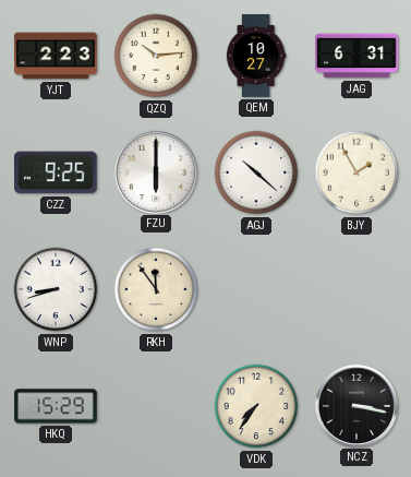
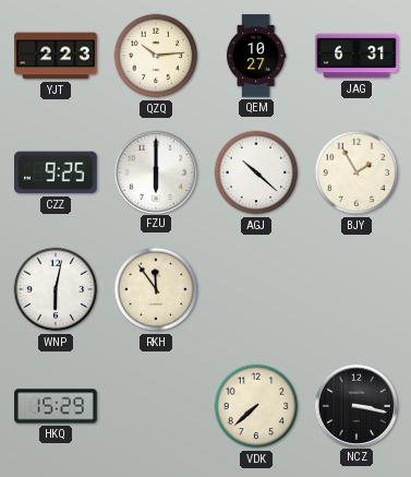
WNP: 8:42 -> 6:02
VDK: 7:36 -> 7:38
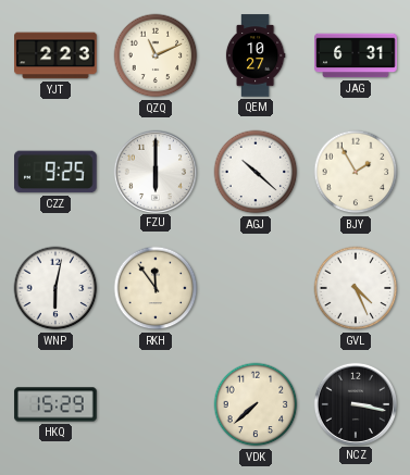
QZQ: 10:14 -> 11:11
GVL: none -> 4:26
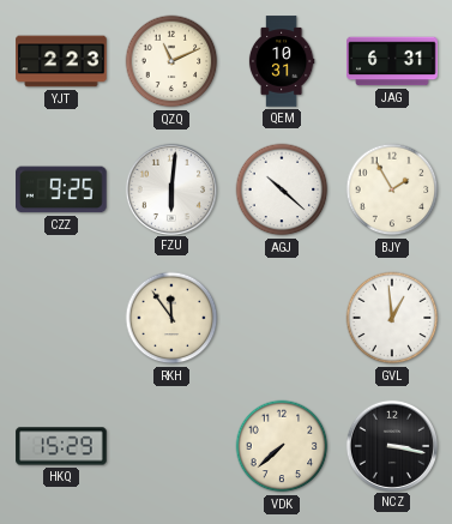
QEM: 10:27 -> 10:31
FZU: 6:00 -> 6:01
WNP: 6:02 -> none
GVL: 4:26 -> 12:59
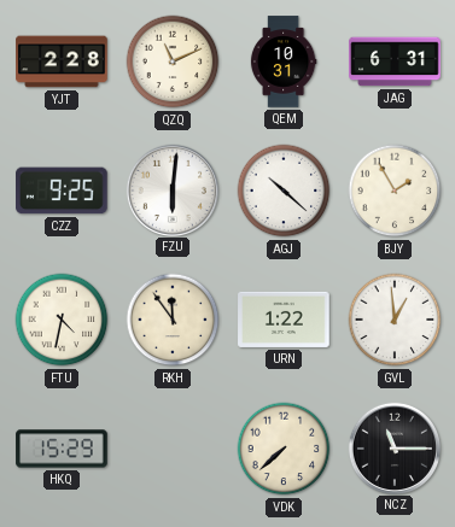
YJT: 2:23 -> 2:28
FTU: none -> 4:32
URN: none -> 1:22
NCZ: 3:17 -> 11:15
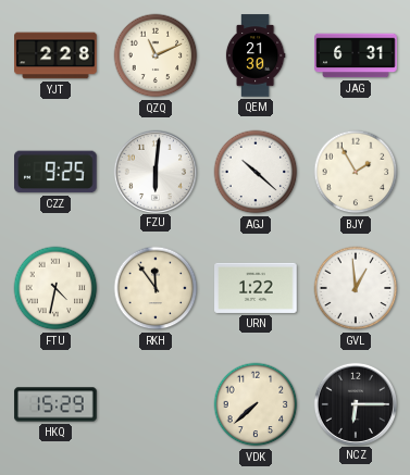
QEM: 10:31 -> 21:30
NCZ: 11:15 -> 6:15
